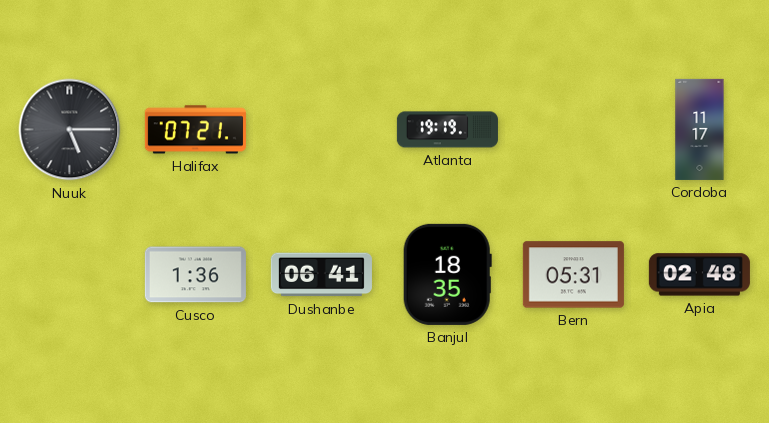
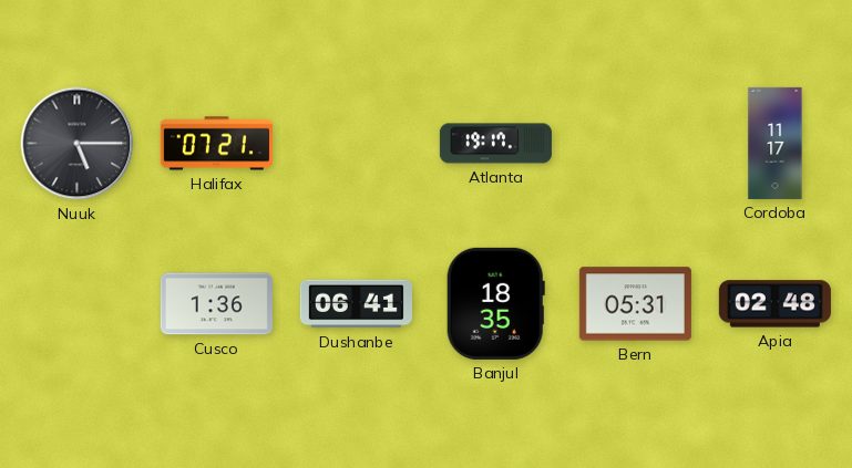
Atlanta: 19:19 -> 19:17
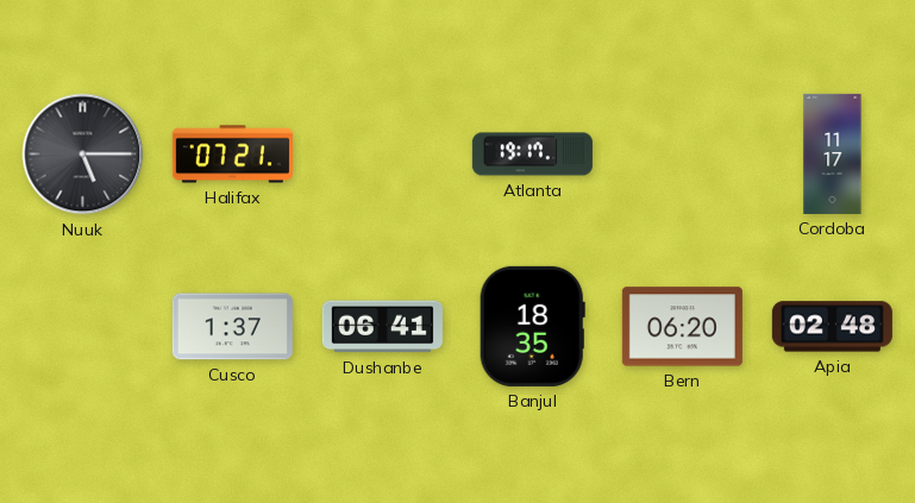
Cusco: 1:36 -> 1:37
Bern: 05:31 -> 06:20
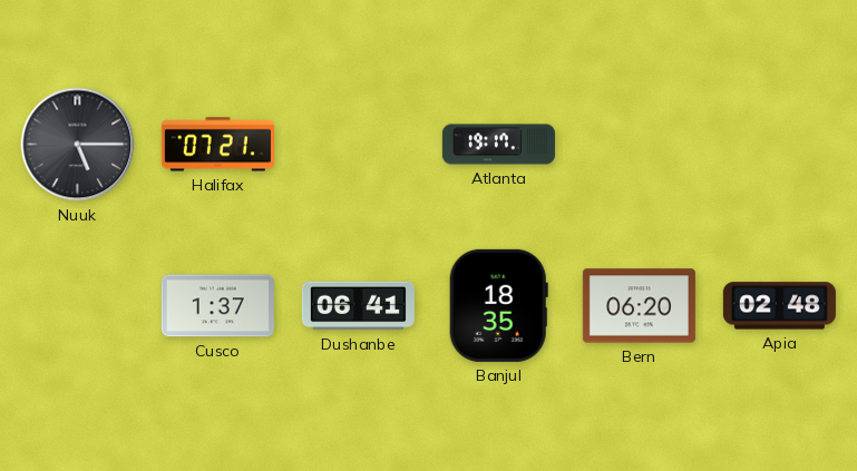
Cordoba: 11:17 -> none
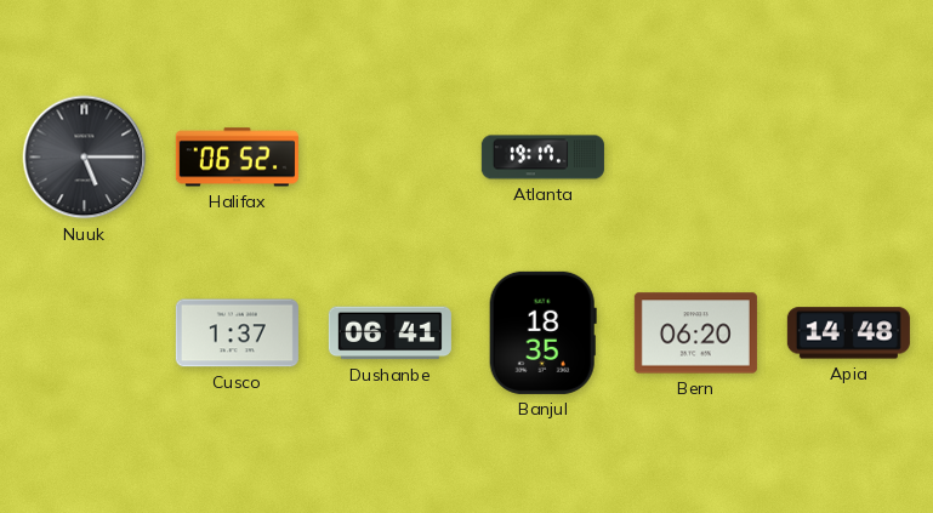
Halifax: 07:21 -> 06:52
Apia: 02:48 -> 14:48
